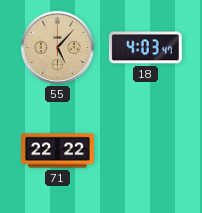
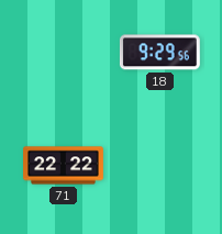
55: 5:07 -> none
18: 4:03 -> 9:29
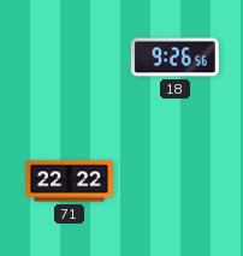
18: 9:29 -> 9:26
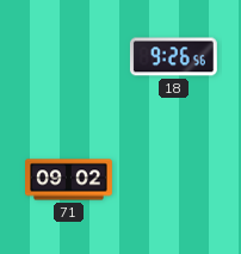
71: 22:22 -> 09:02
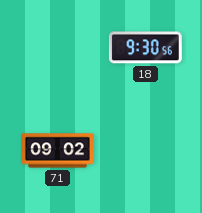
18: 9:26 -> 9:30
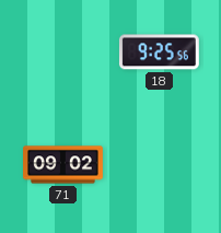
18: 9:30 -> 9:25
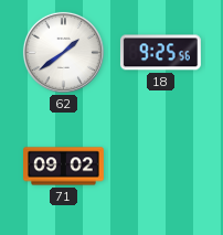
62: none -> 1:39
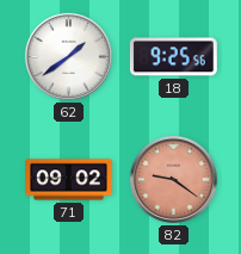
82: none -> 9:21
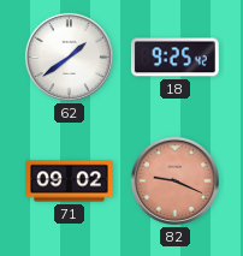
18: 9:25:56 -> 9:25:42
82: 9:21 -> 9:19
